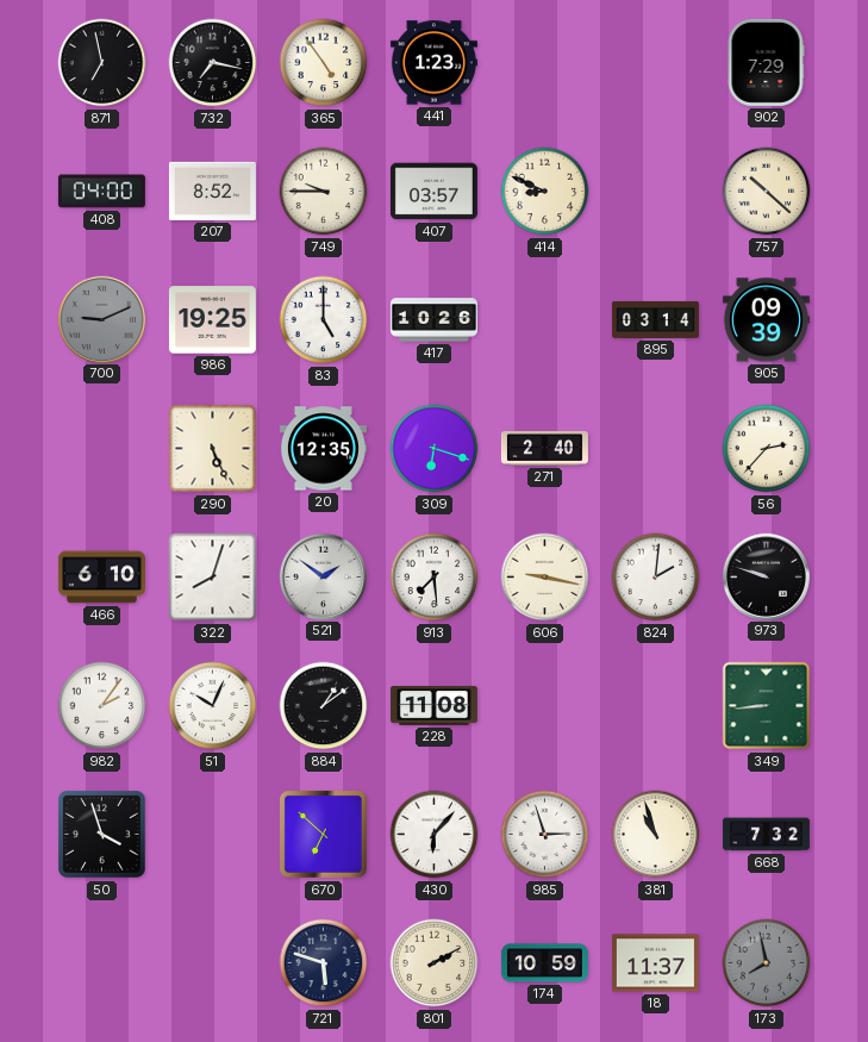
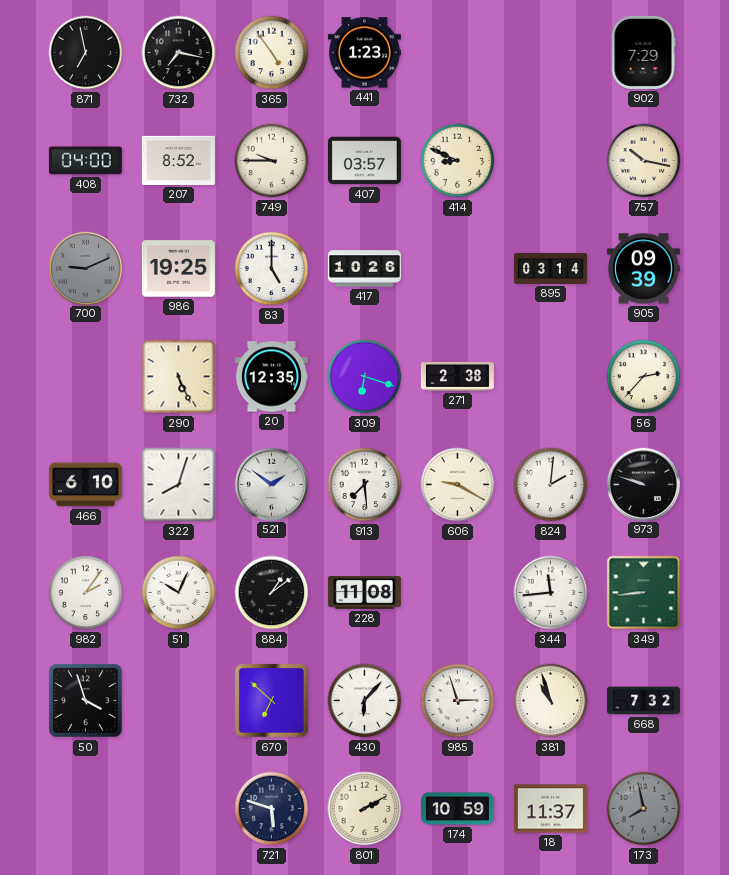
757: 10:22 -> 10:17
271: 2:40 -> 2:38
606: 9:17 -> 9:20
344: none -> 11:44
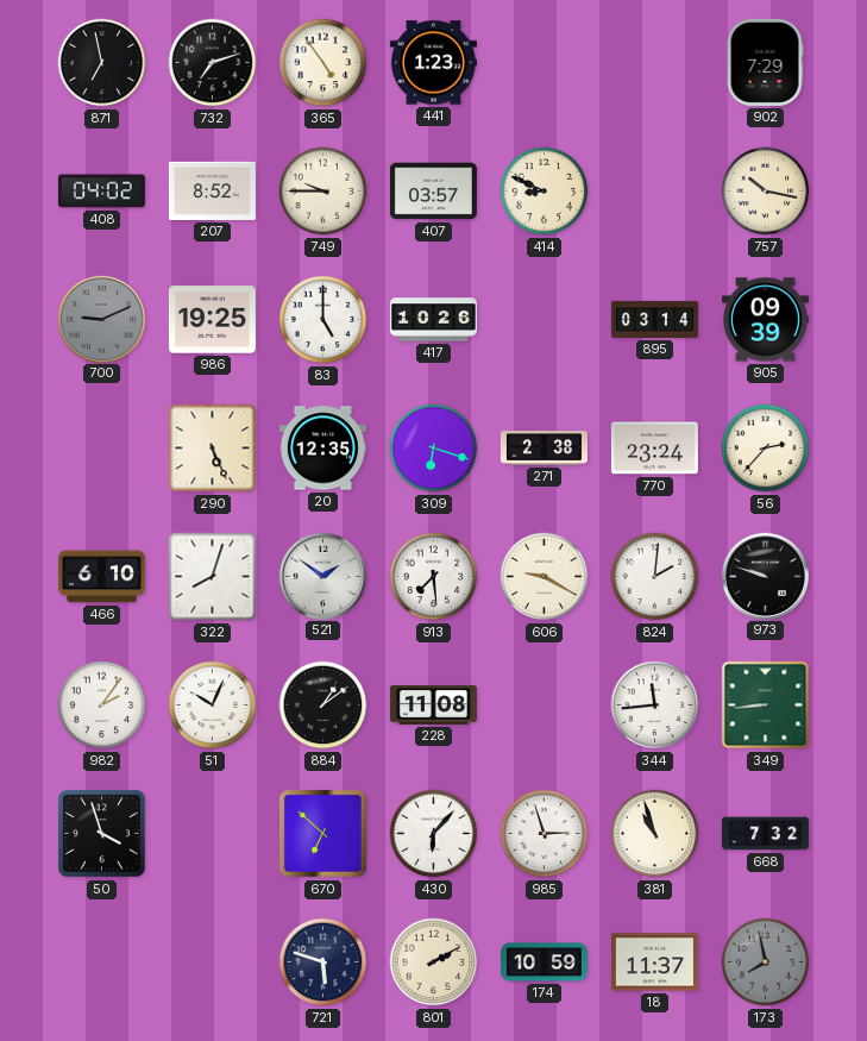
732: 7:17 -> 7:12
408: 04:00 -> 04:02
770: none -> 23:24
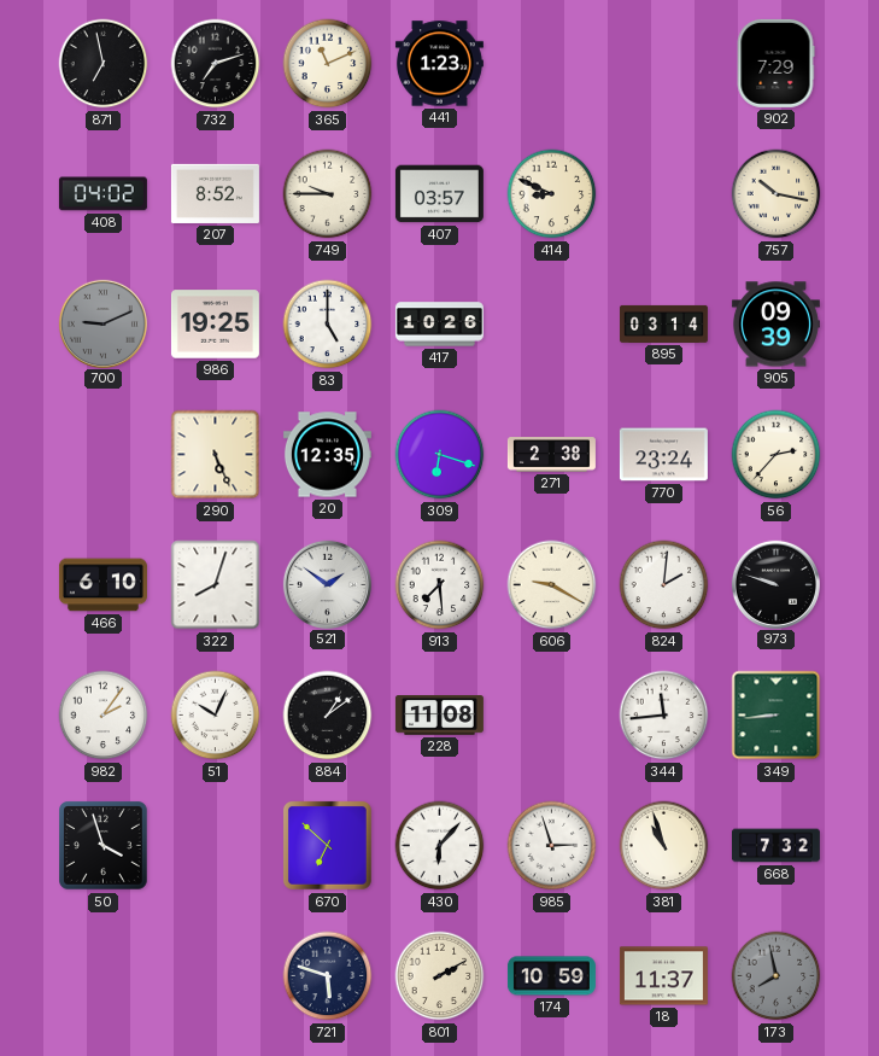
365: 4:54 -> 11:11
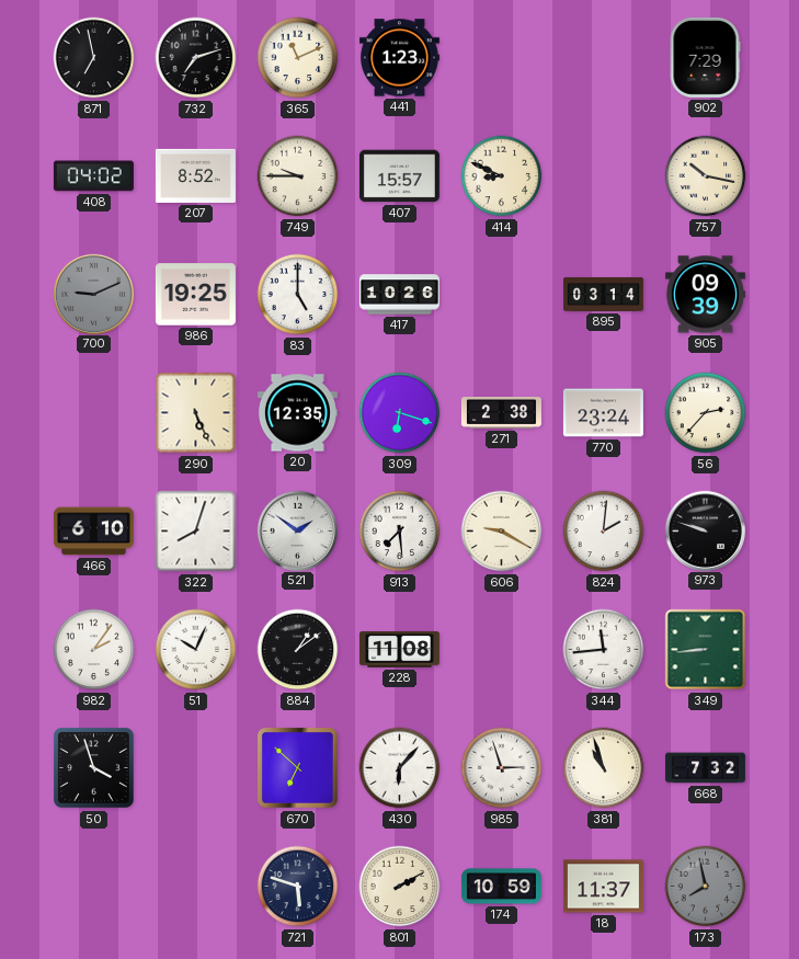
407: 03:57 -> 15:57
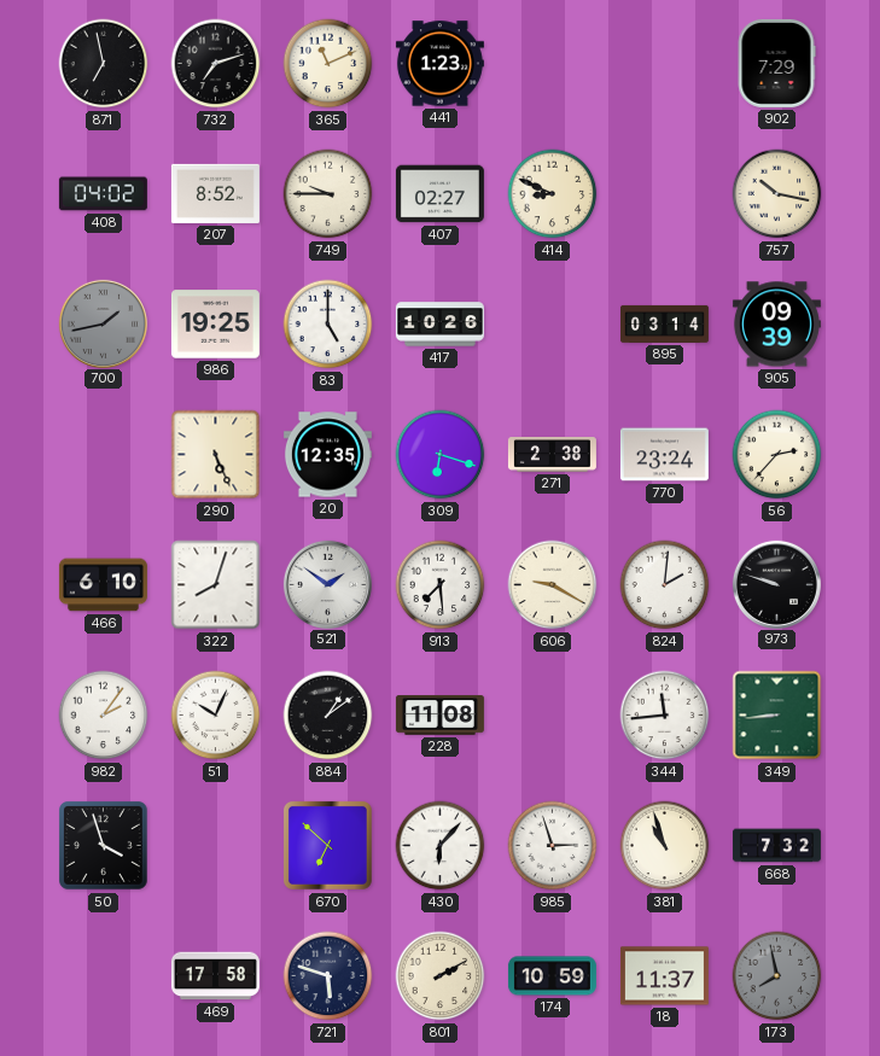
407: 15:57 -> 02:27
700: 9:11 -> 1:43
469: none -> 17:58
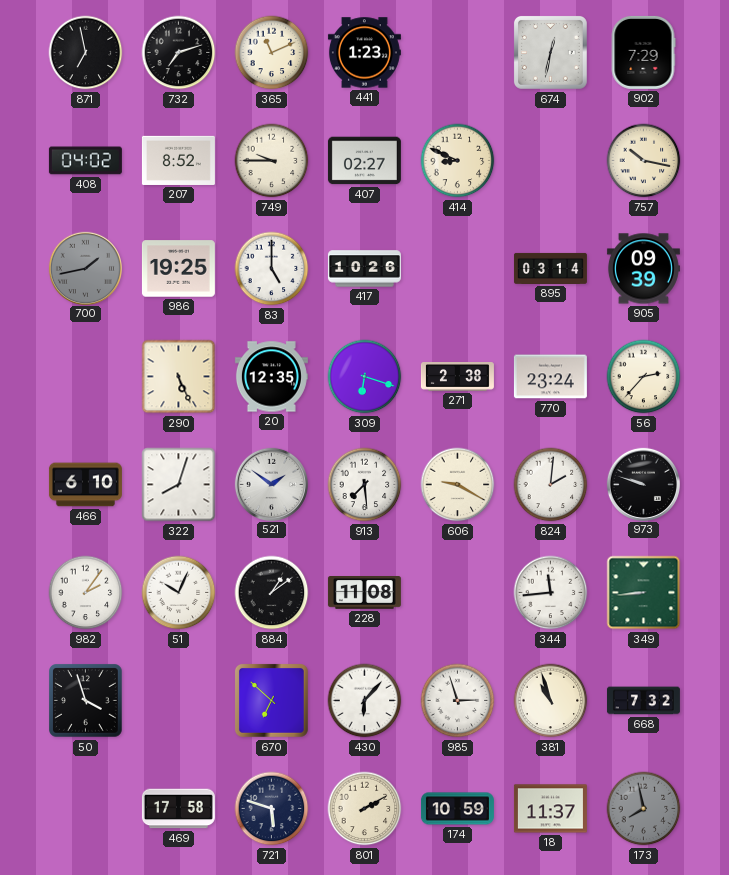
674: none -> 12:32
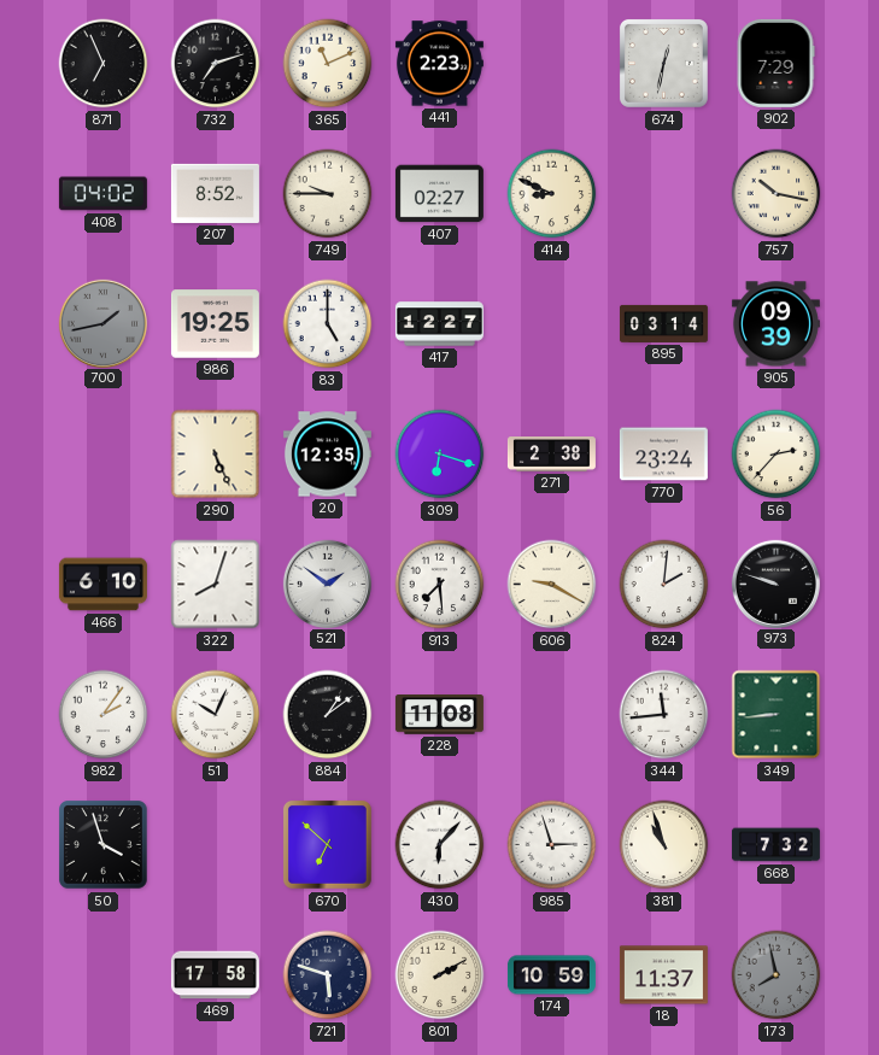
871: 6:58 -> 6:56
441: 1:23 -> 2:23
417: 10:26 -> 12:27
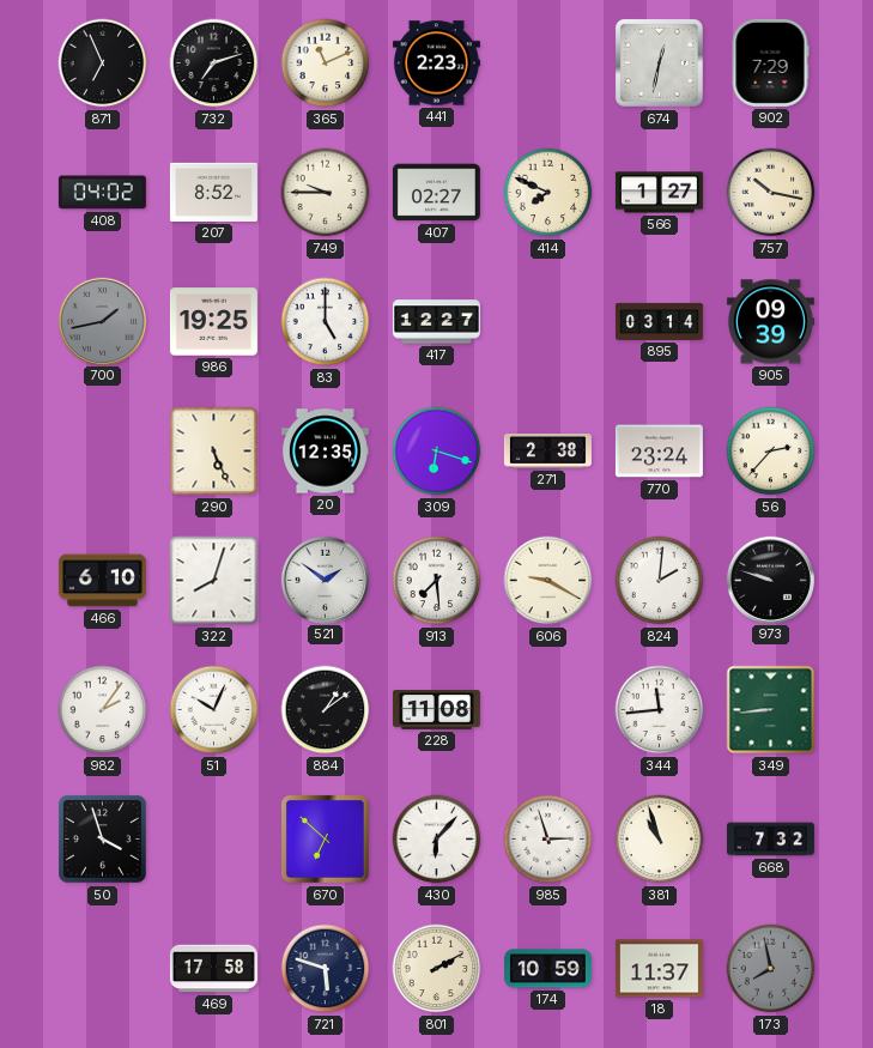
414: 8:49 -> 7:49
566: none -> 1:27
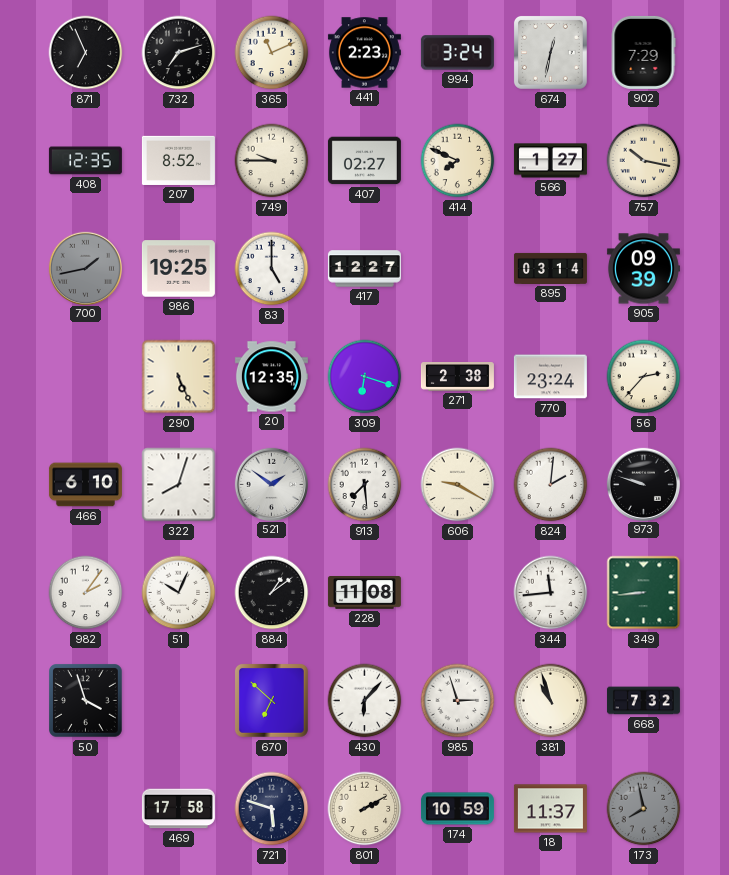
994: none -> 3:24
408: 04:02 -> 12:35
